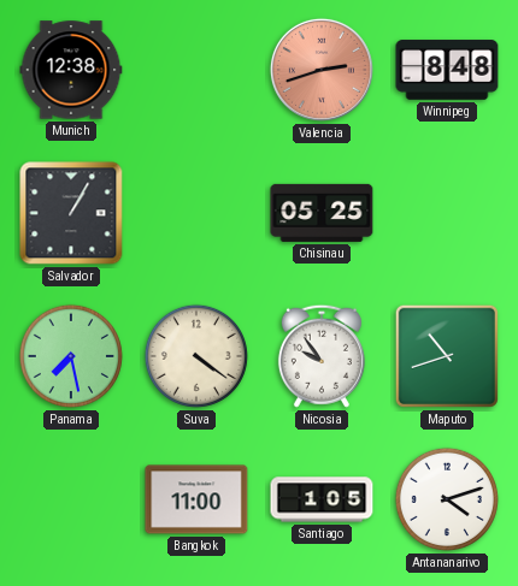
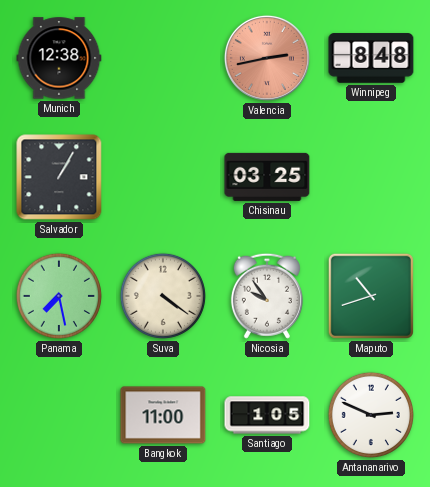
Valencia: 2:42 -> 2:43
Chisinau: 05:25 -> 03:25
Antananarivo: 4:12 -> 2:49
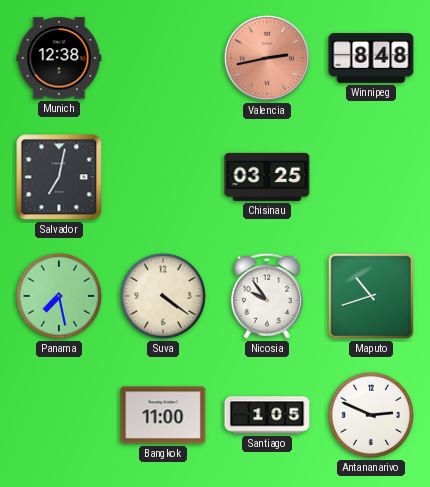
Salvador: 1:05 -> 7:02
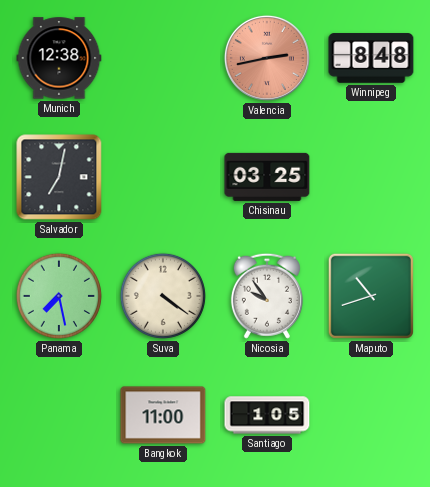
Antananarivo: 2:49 -> none
